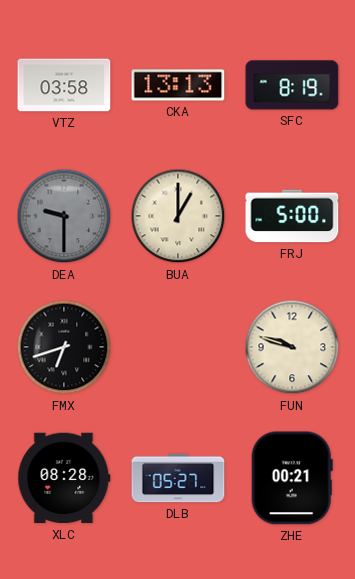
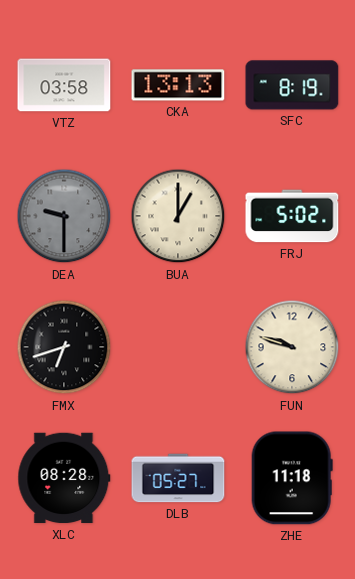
FRJ: 5:00 -> 5:02
ZHE: 00:21 -> 11:18
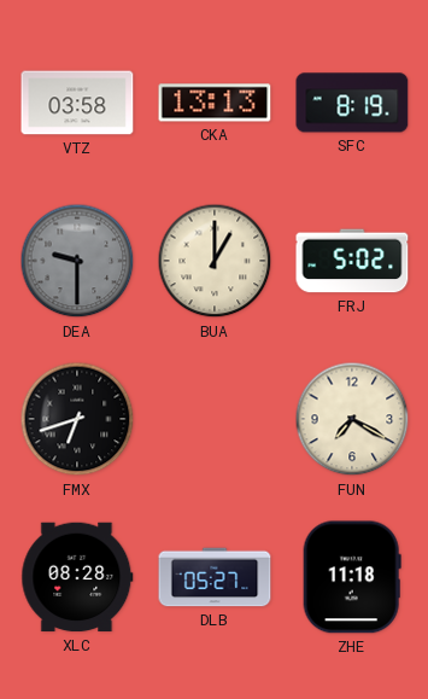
FUN: 9:48 -> 7:20
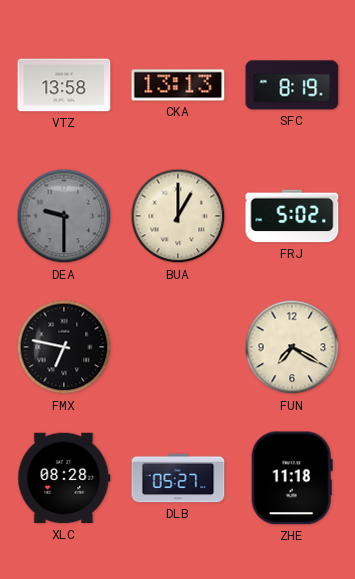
VTZ: 03:58 -> 13:58
FMX: 6:42 -> 6:47
